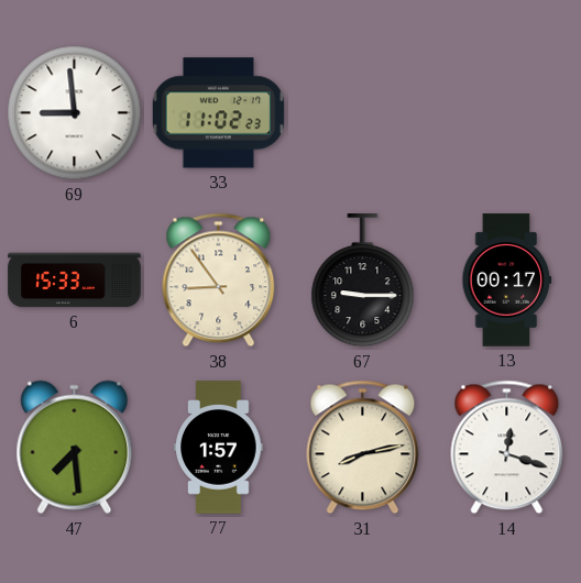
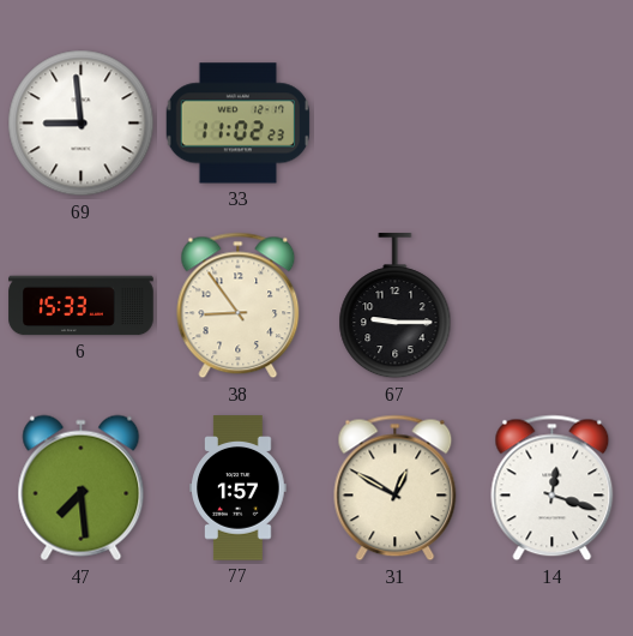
13: 00:17 -> none
31: 8:13 -> 12:50
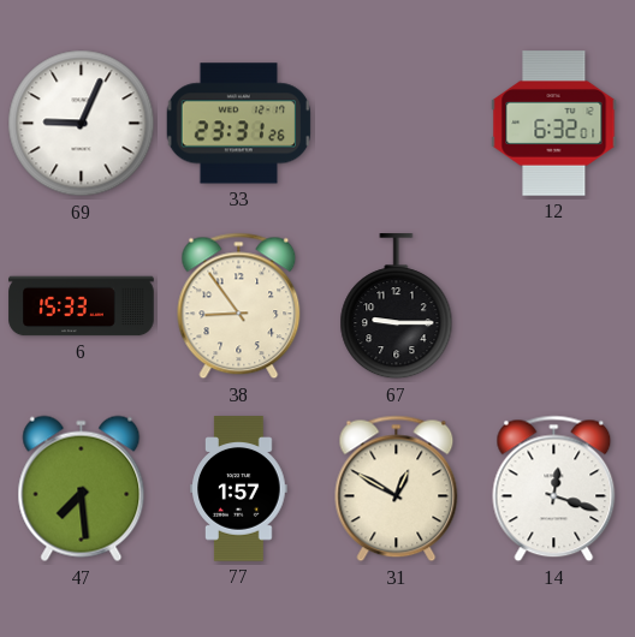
69: 8:59 -> 9:04
33: 11:02 -> 23:31
12: none -> 6:32
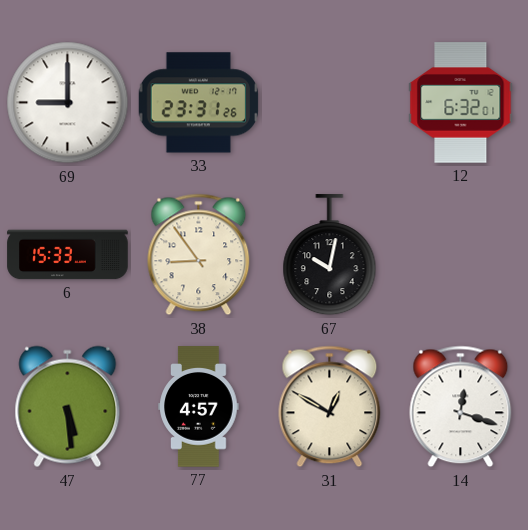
69: 9:04 -> 9:00
67: 9:15 -> 10:02
47: 7:29 -> 5:29
77: 1:57 -> 4:57
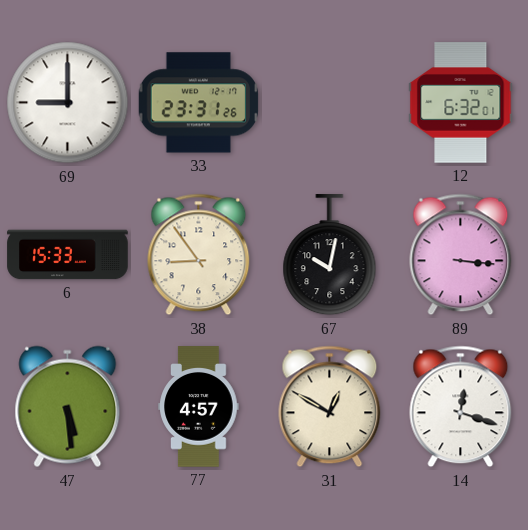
89: none -> 3:16
